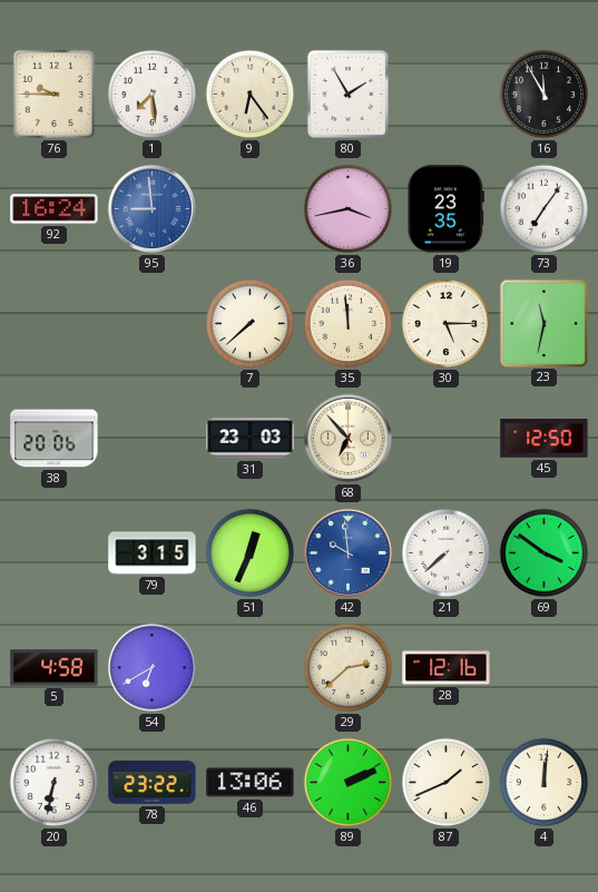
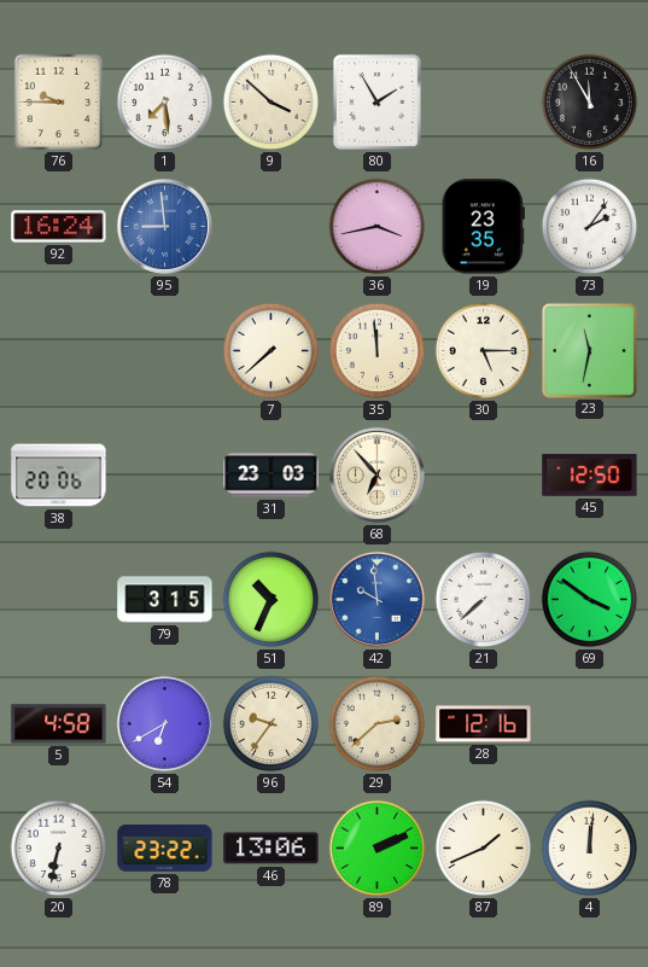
9: 6:24 -> 3:52
73: 7:06 -> 2:06
51: 12:34 -> 10:34
96: none -> 9:36
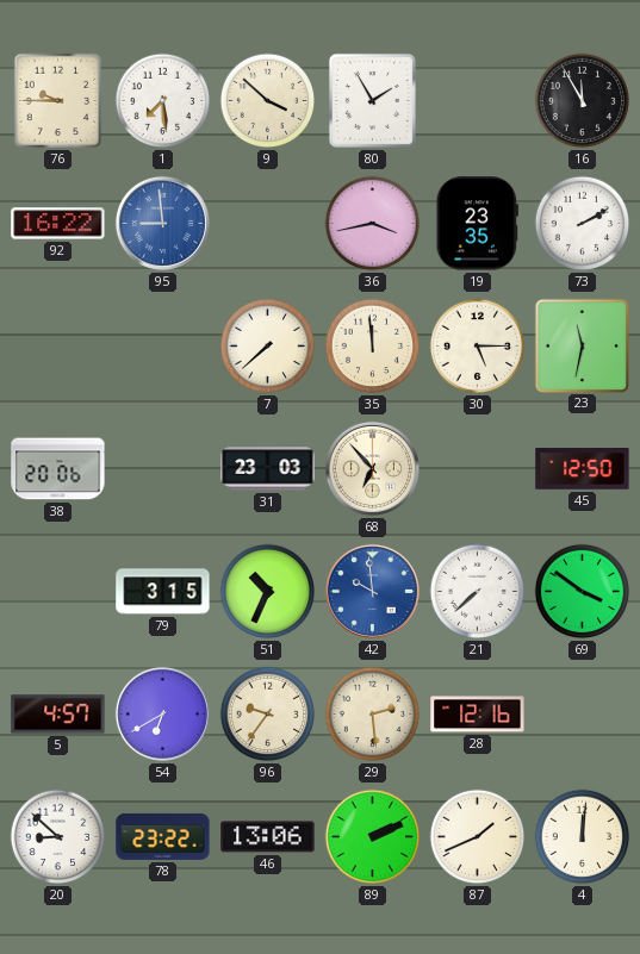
92: 16:24 -> 16:22
73: 2:06 -> 2:10
5: 4:58 -> 4:57
29: 2:38 -> 2:29
20: 6:32 -> 8:52
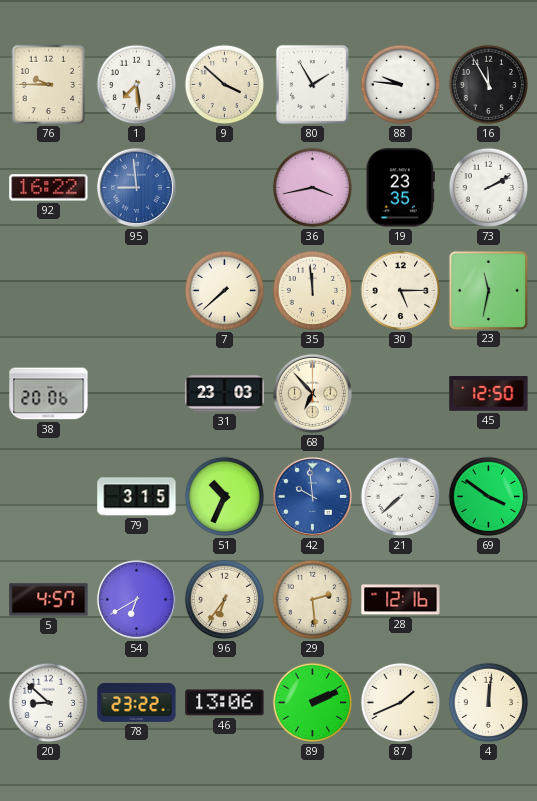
88: none -> 9:46
96: 9:36 -> 6:36
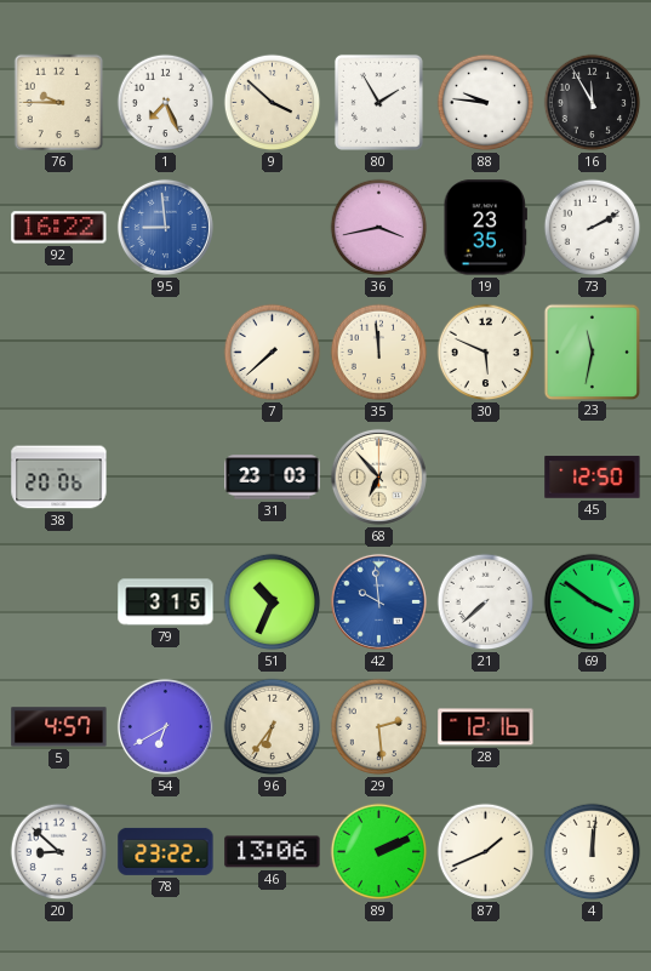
1: 7:29 -> 7:26
30: 5:15 -> 5:49
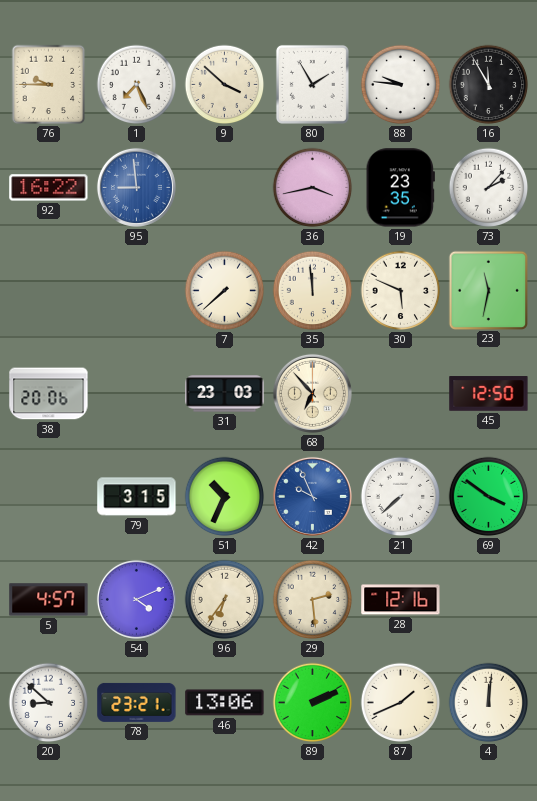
73: 2:10 -> 2:07
42: 9:59 -> 9:56
54: 6:40 -> 4:11
78: 23:22 -> 23:21
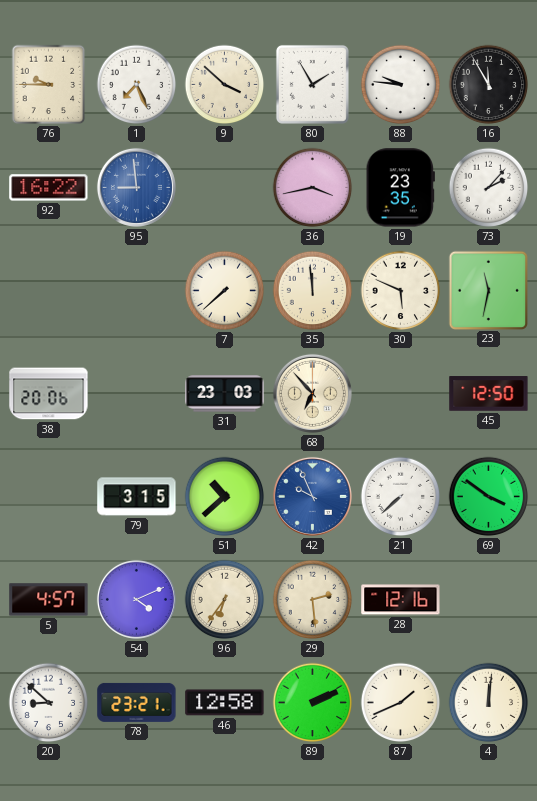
51: 10:34 -> 10:38
46: 13:06 -> 12:58
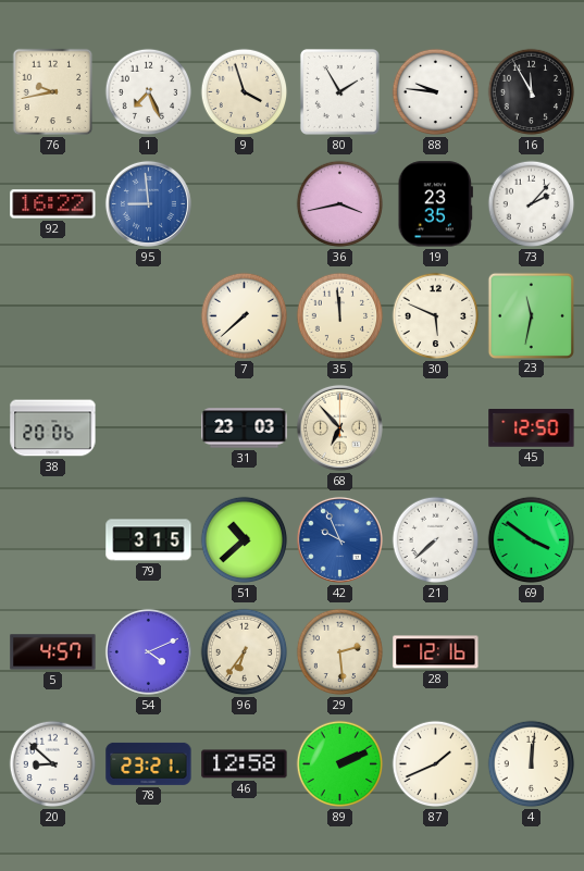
76: 9:45 -> 9:43
9: 3:52 -> 3:57
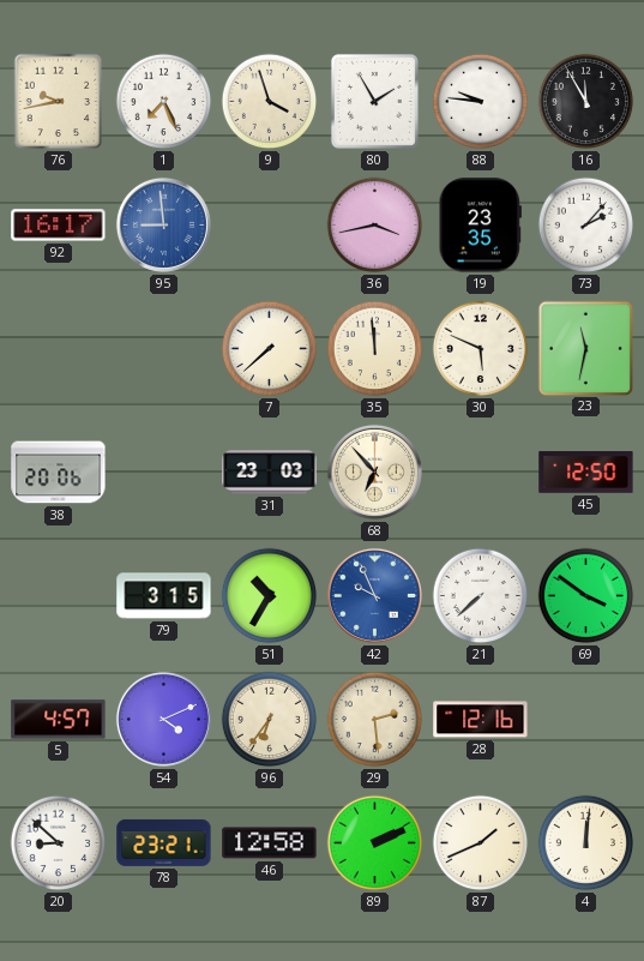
92: 16:22 -> 16:17
51: 10:38 -> 10:35
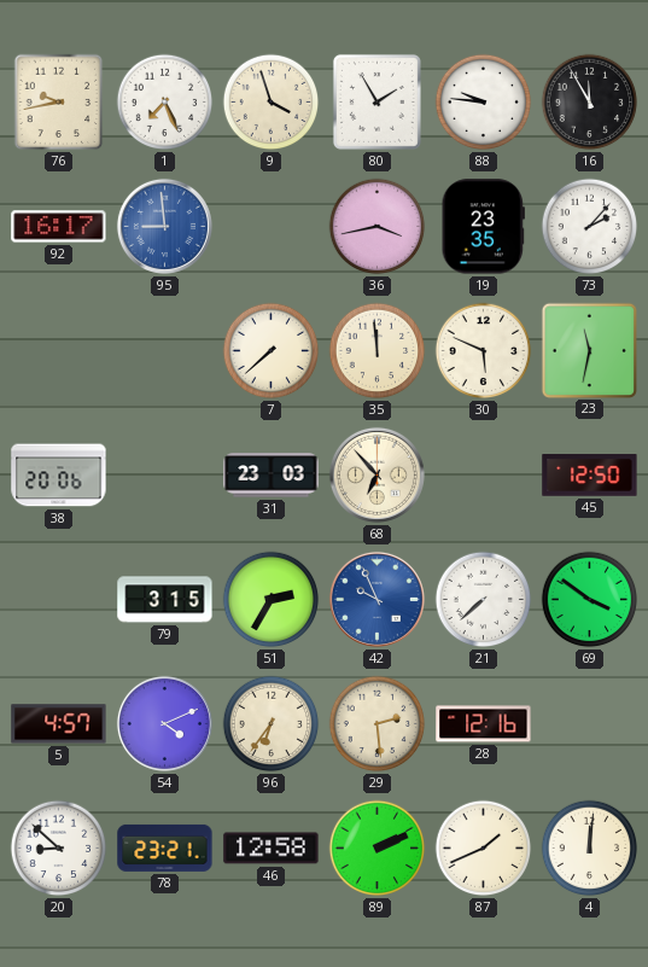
51: 10:35 -> 2:35
